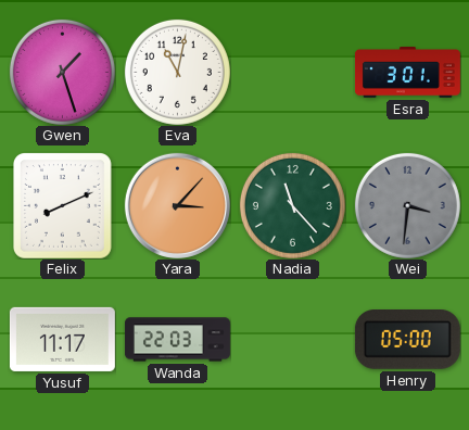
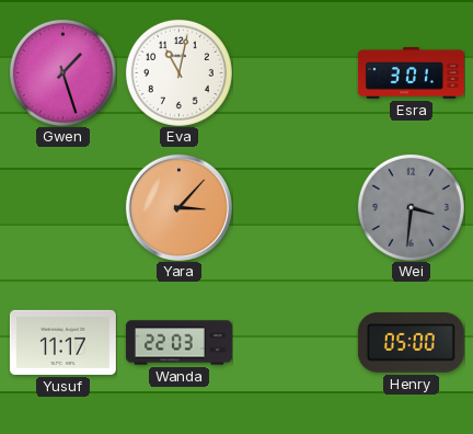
Felix: 8:11 -> none
Nadia: 11:23 -> none
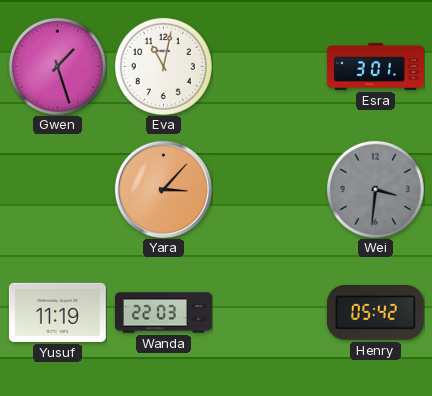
Yusuf: 11:17 -> 11:19
Henry: 05:00 -> 05:42
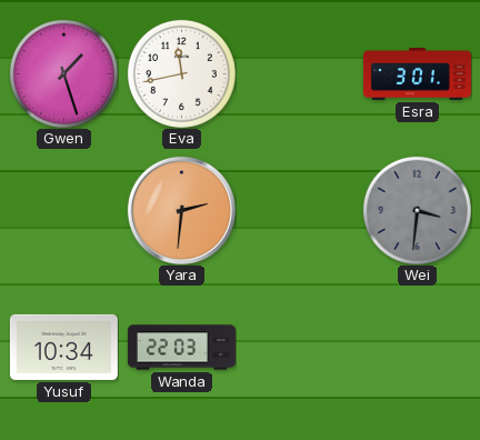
Eva: 11:02 -> 11:43
Yara: 3:07 -> 2:31
Yusuf: 11:19 -> 10:34
Henry: 05:42 -> none
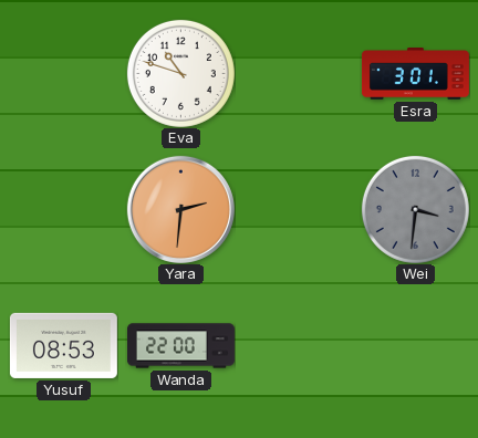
Gwen: 1:27 -> none
Eva: 11:43 -> 10:48
Yusuf: 10:34 -> 08:53
Wanda: 22:03 -> 22:00
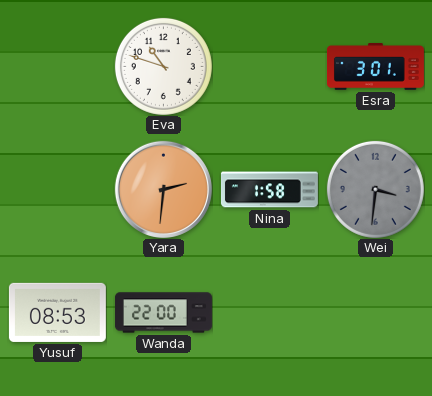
Nina: none -> 1:58
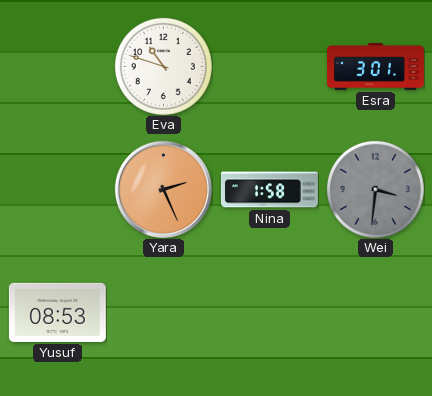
Yara: 2:31 -> 2:26
Wanda: 22:00 -> none
